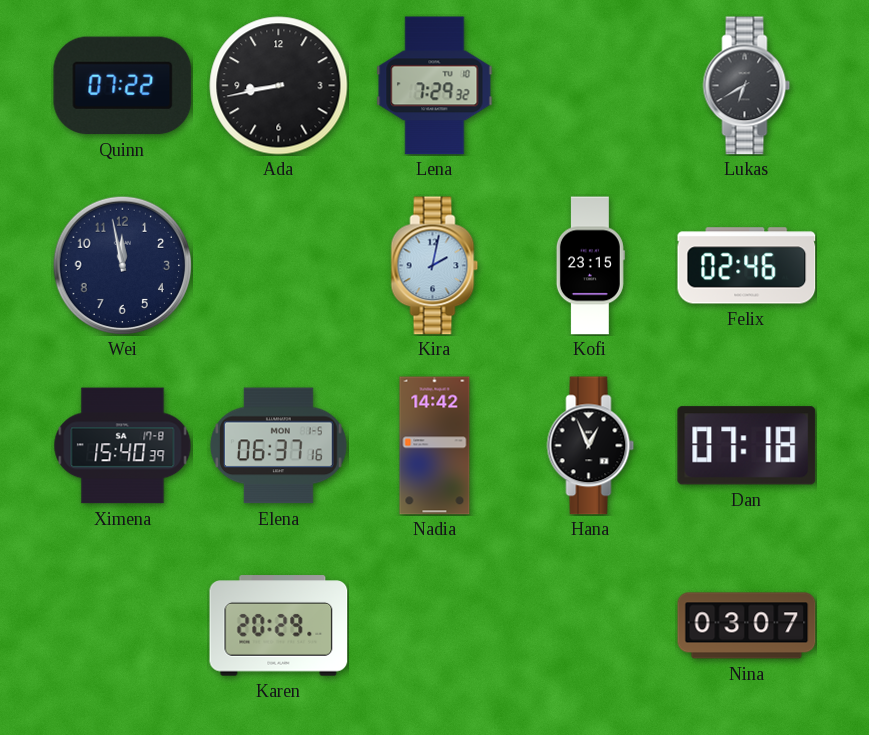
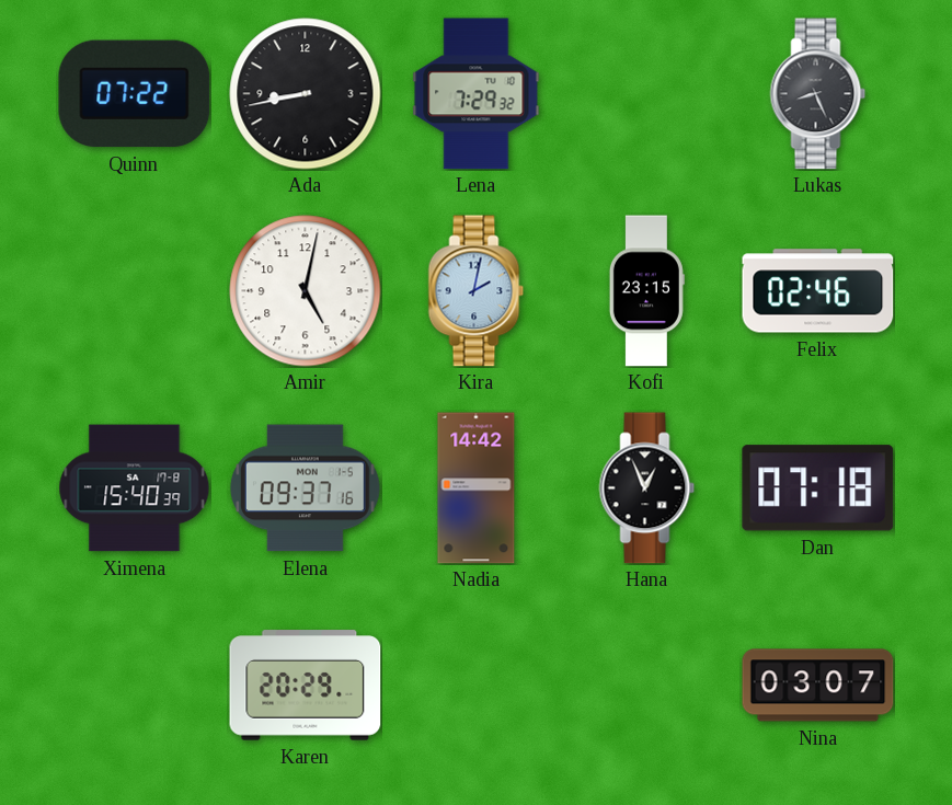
Lukas: 6:40 -> 8:26
Wei: 11:58 -> none
Amir: none -> 5:02
Elena: 06:37 -> 09:37
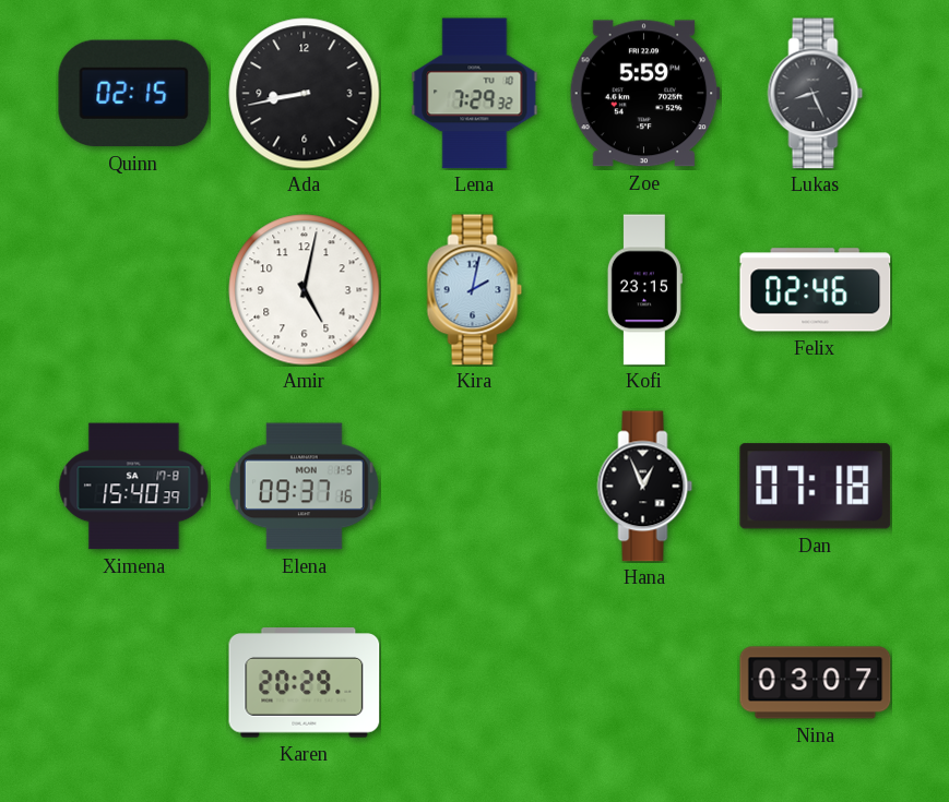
Quinn: 07:22 -> 02:15
Zoe: none -> 5:59
Nadia: 14:42 -> none
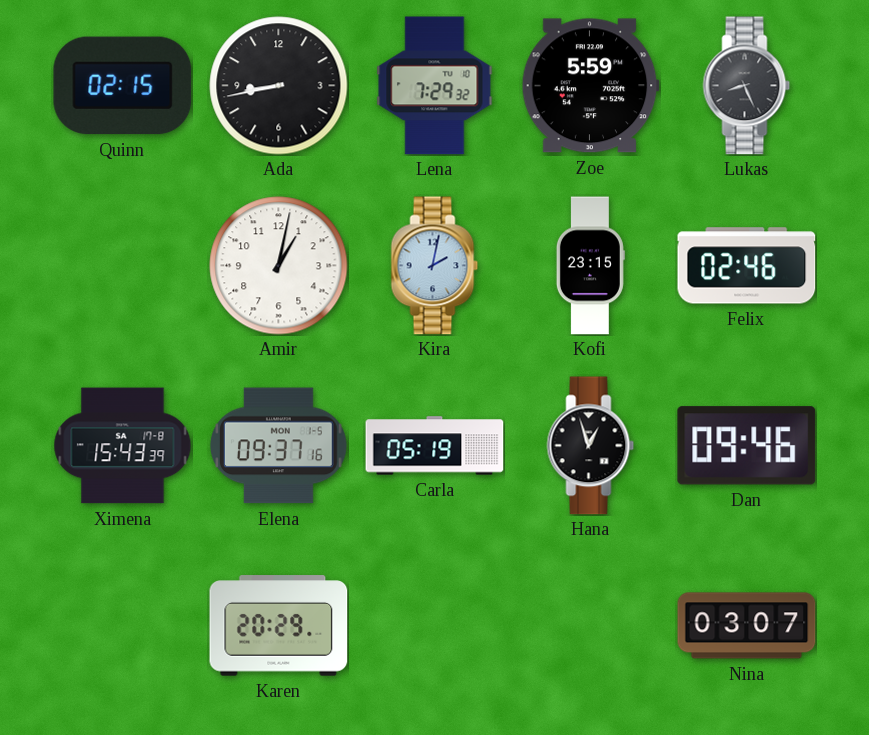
Amir: 5:02 -> 1:02
Ximena: 15:40 -> 15:43
Carla: none -> 05:19
Hana: 12:56 -> 12:57
Dan: 07:18 -> 09:46
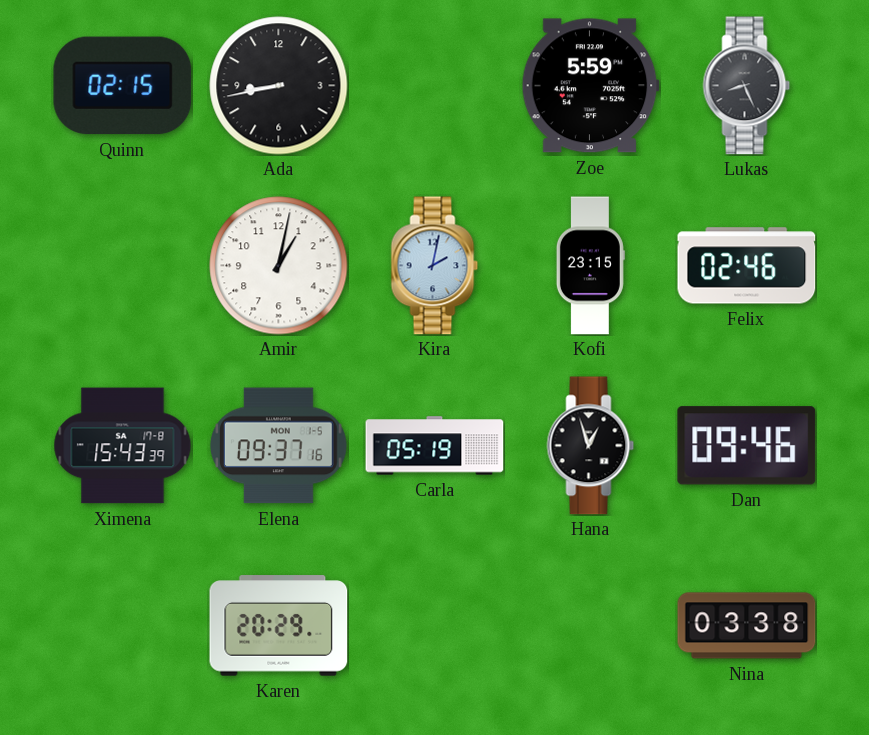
Lena: 7:29 -> none
Nina: 03:07 -> 03:38
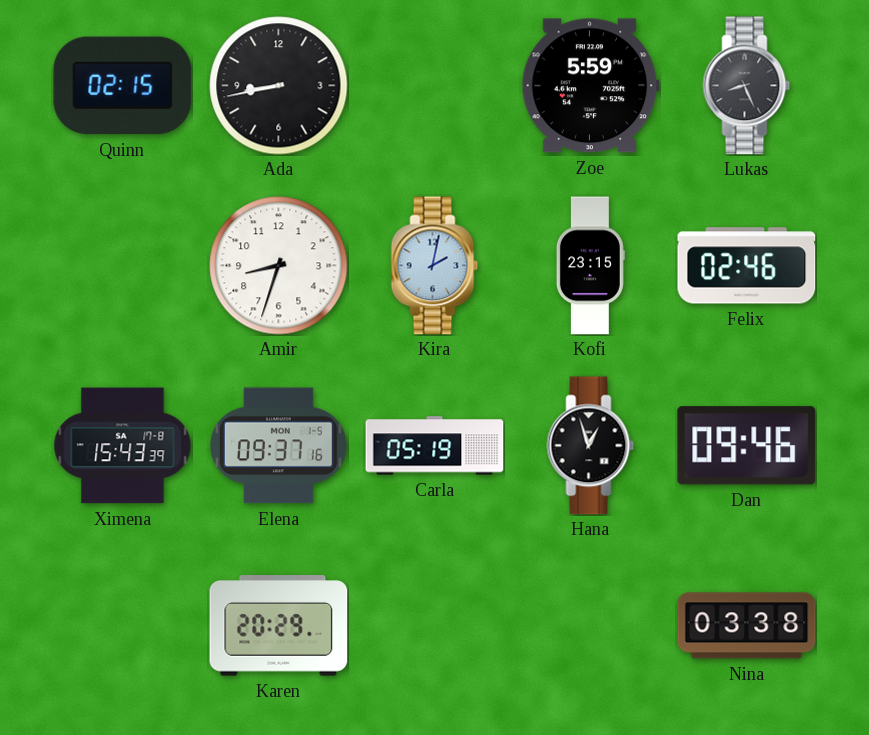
Amir: 1:02 -> 8:33
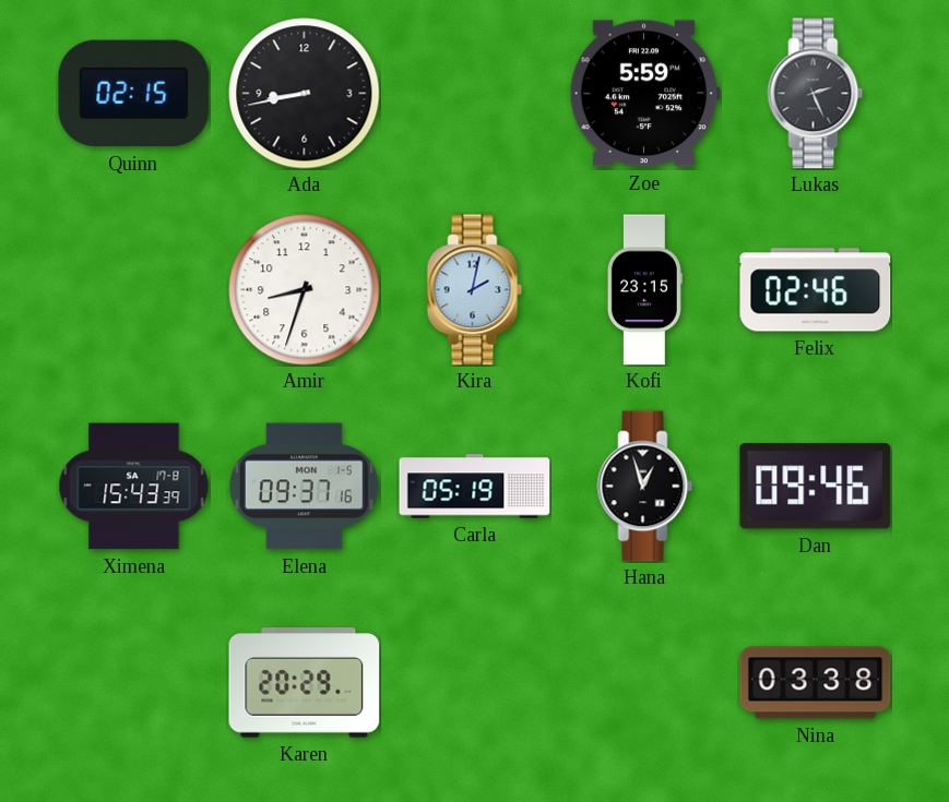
Lukas: 8:26 -> 2:26
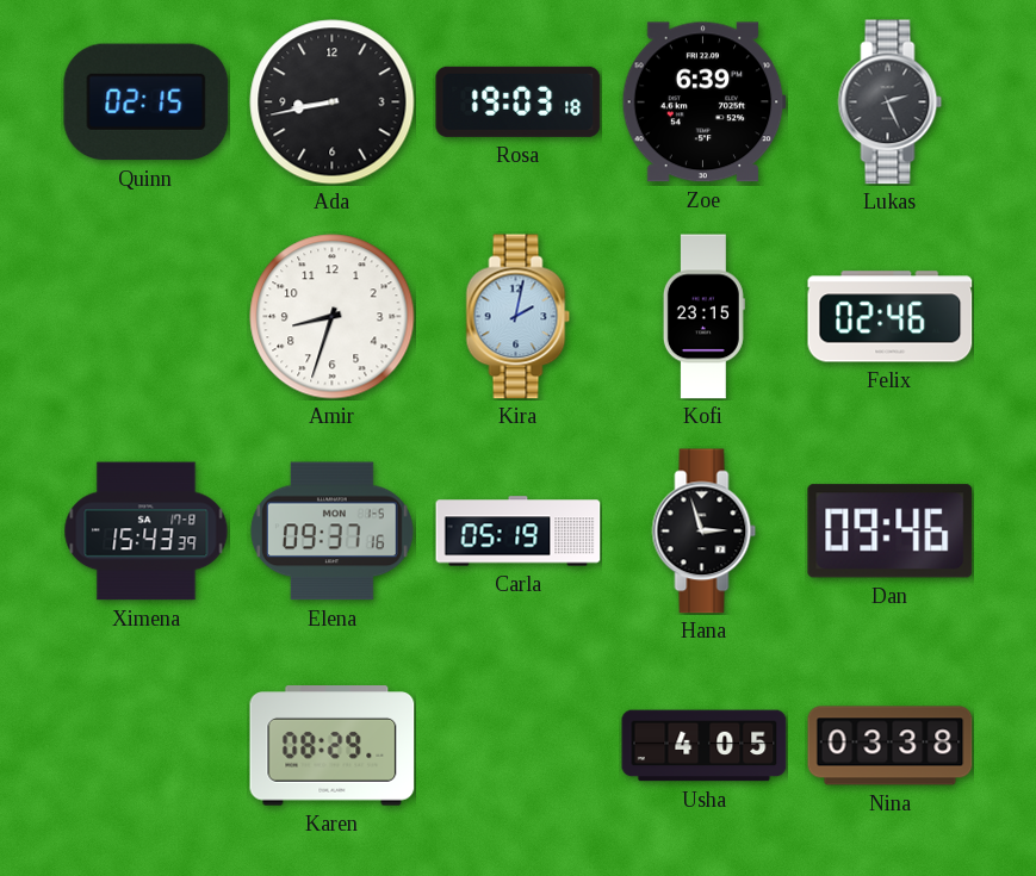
Rosa: none -> 19:03
Zoe: 5:59 -> 6:39
Hana: 12:57 -> 2:57
Karen: 20:29 -> 08:29
Usha: none -> 4:05
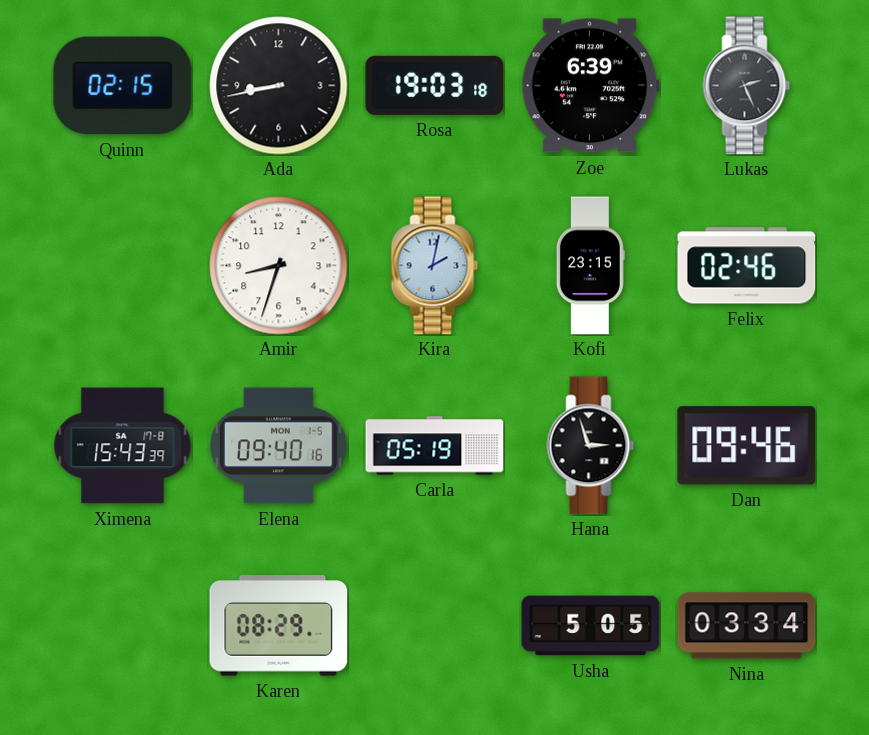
Elena: 09:37 -> 09:40
Usha: 4:05 -> 5:05
Nina: 03:38 -> 03:34
